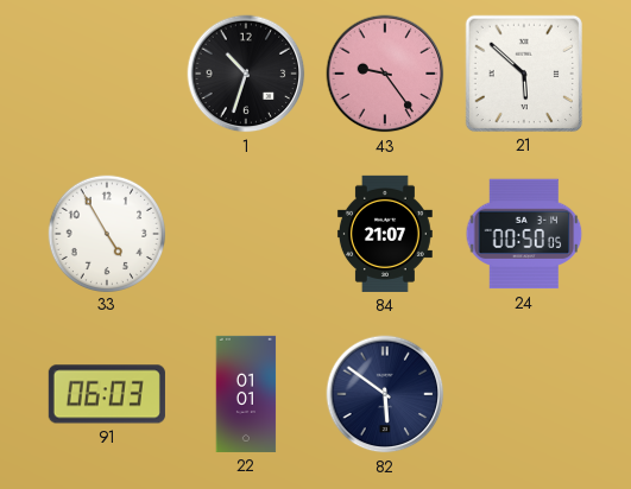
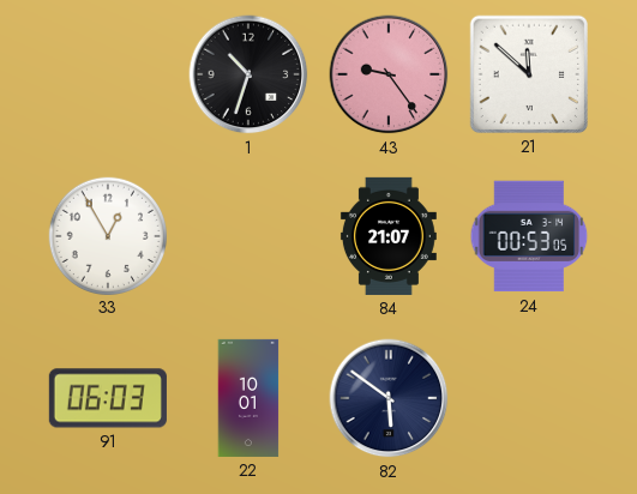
21: 5:52 -> 11:52
33: 4:55 -> 12:55
24: 00:50 -> 00:53
22: 01:01 -> 10:01
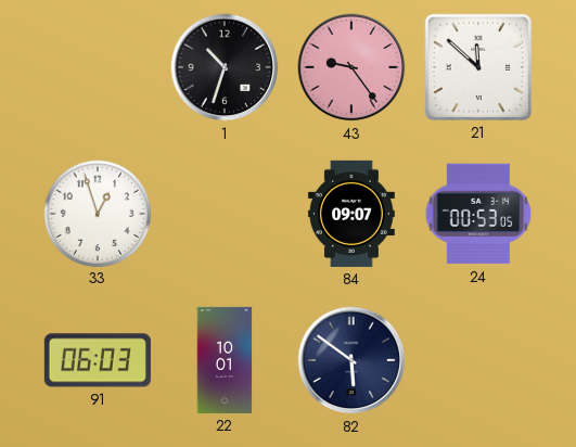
33: 12:55 -> 12:57
84: 21:07 -> 09:07
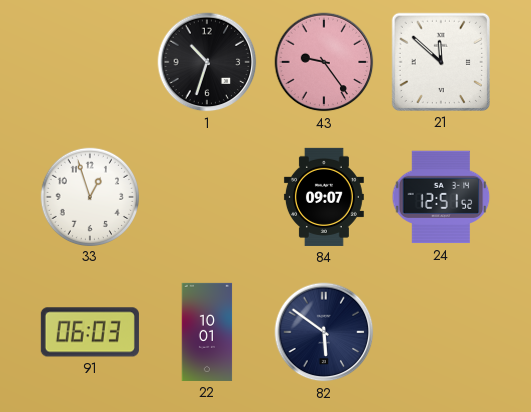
24: 00:53 -> 12:51
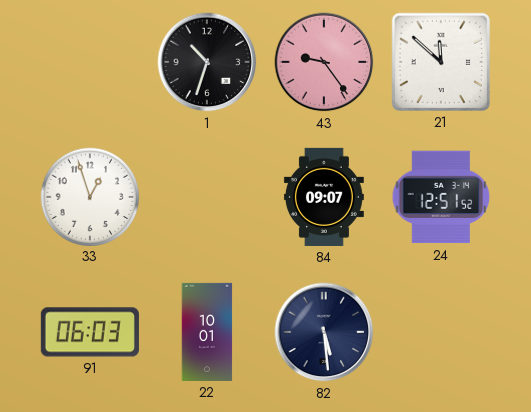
82: 5:51 -> 5:29
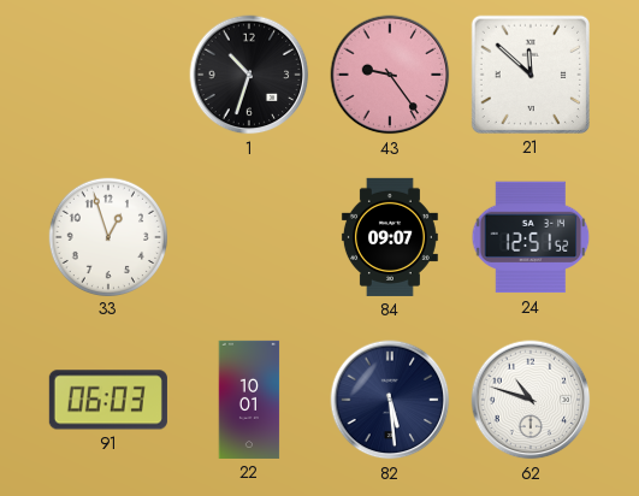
62: none -> 10:48
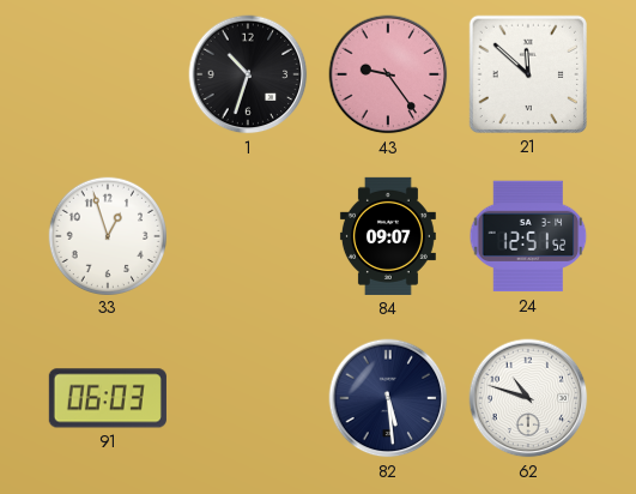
22: 10:01 -> none
